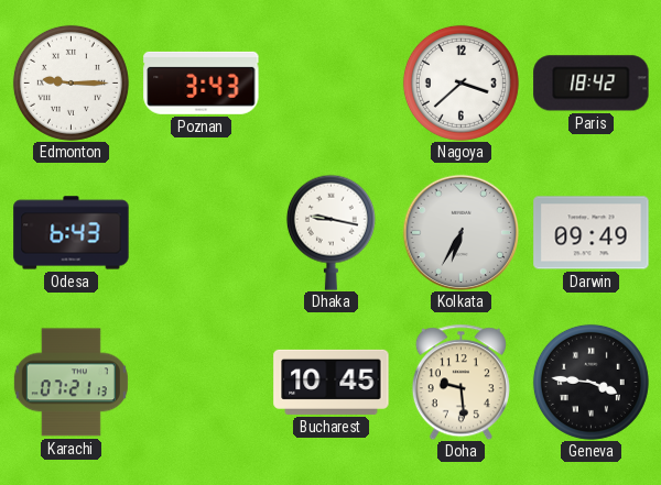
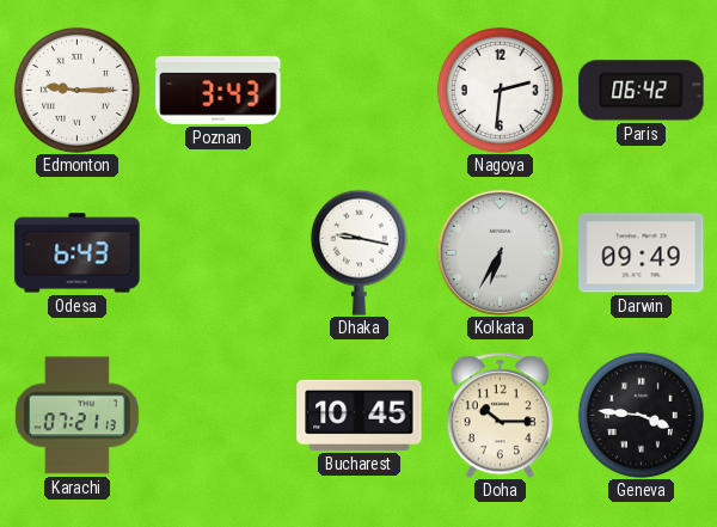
Nagoya: 3:38 -> 2:31
Paris: 18:42 -> 06:42
Doha: 9:29 -> 10:15
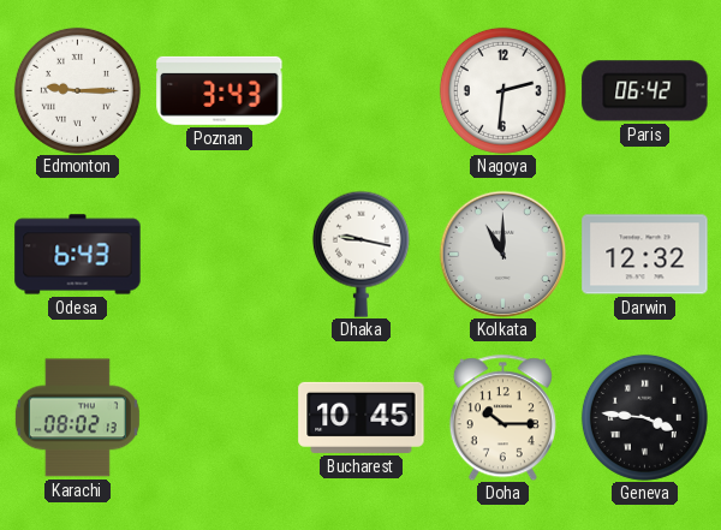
Kolkata: 6:35 -> 11:00
Darwin: 09:49 -> 12:32
Karachi: 07:21 -> 08:02
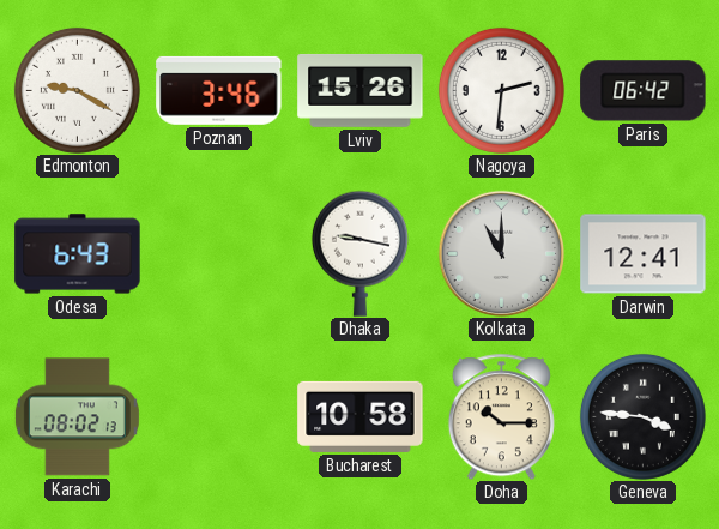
Edmonton: 9:15 -> 9:20
Poznan: 3:43 -> 3:46
Lviv: none -> 15:26
Darwin: 12:32 -> 12:41
Bucharest: 10:45 -> 10:58
